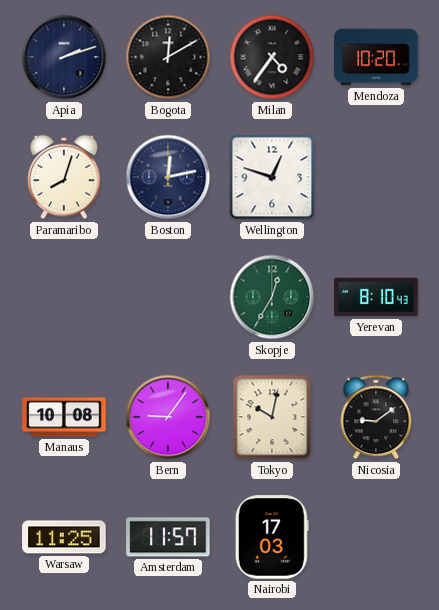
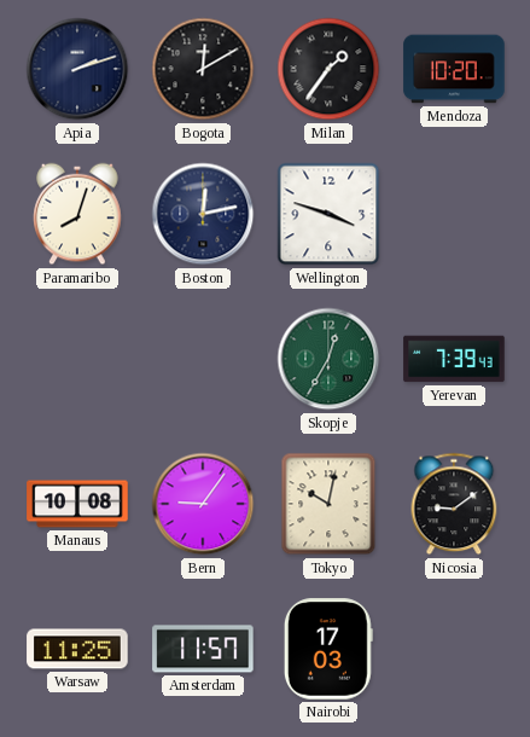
Milan: 4:36 -> 1:36
Wellington: 12:48 -> 3:48
Yerevan: 8:10 -> 7:39
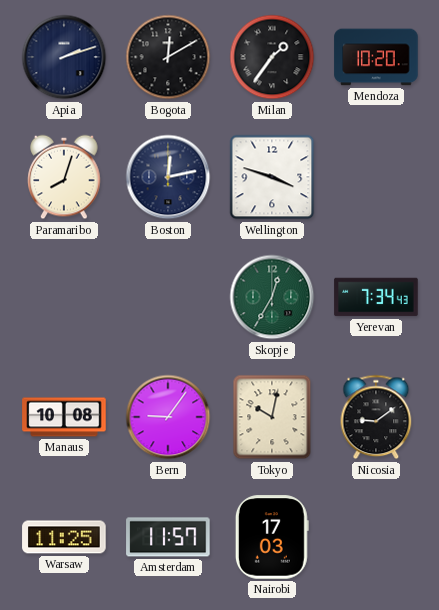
Yerevan: 7:39 -> 7:34
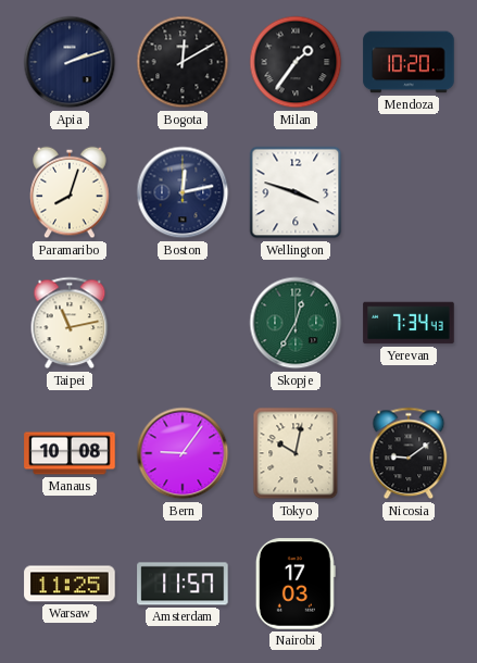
Taipei: none -> 11:13
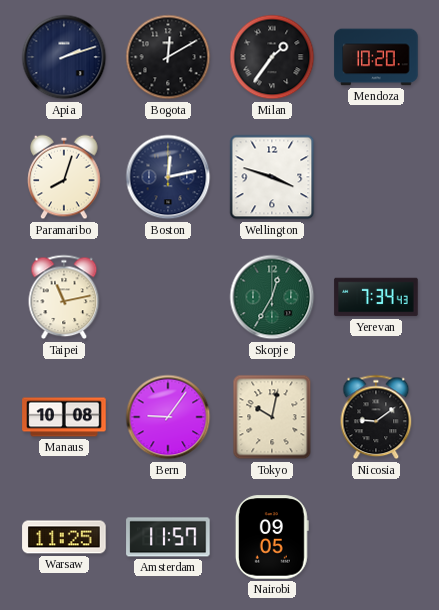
Nairobi: 17:03 -> 09:05
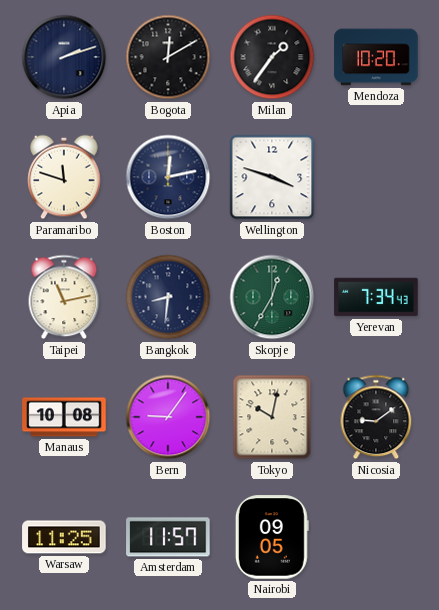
Paramaribo: 8:03 -> 11:48
Bangkok: none -> 8:31
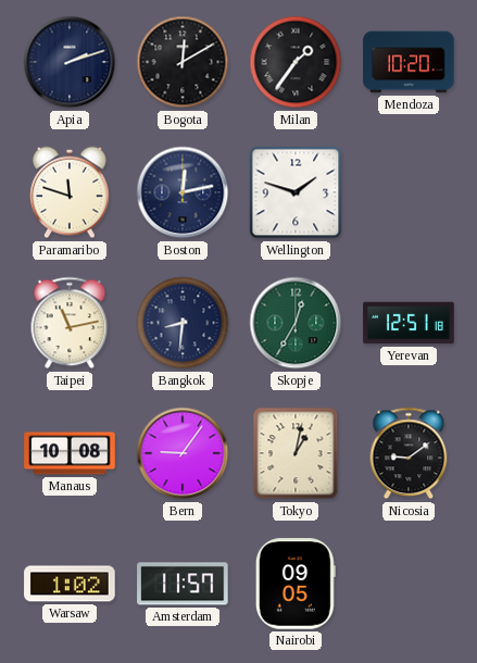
Wellington: 3:48 -> 1:48
Yerevan: 7:34 -> 12:51
Tokyo: 10:02 -> 1:02
Warsaw: 11:25 -> 1:02
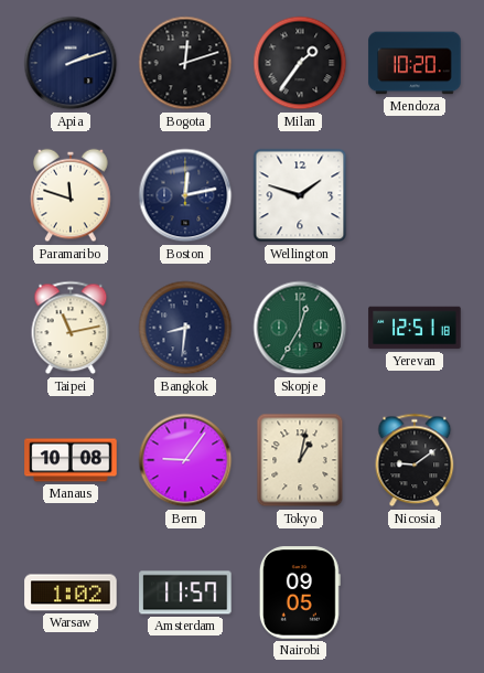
Bogota: 12:10 -> 12:12
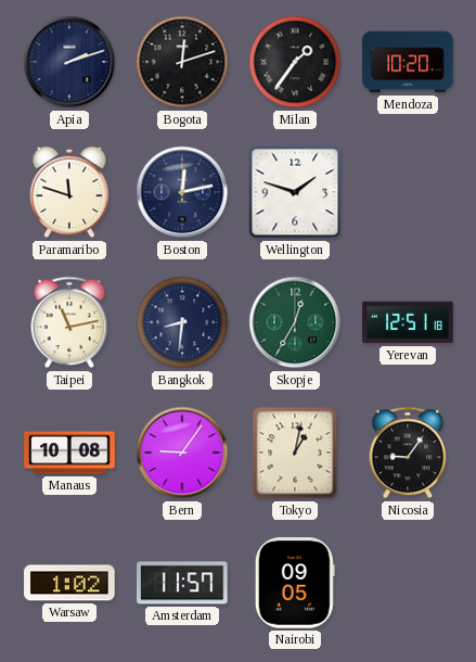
Nicosia: 9:09 -> 9:06
